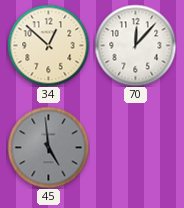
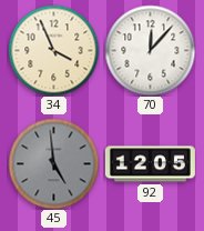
34: 12:52 -> 3:56
92: none -> 12:05
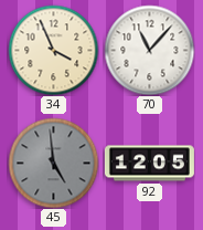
70: 12:07 -> 11:07
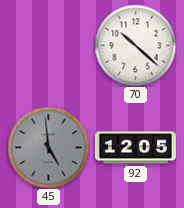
34: 3:56 -> none
70: 11:07 -> 10:22
